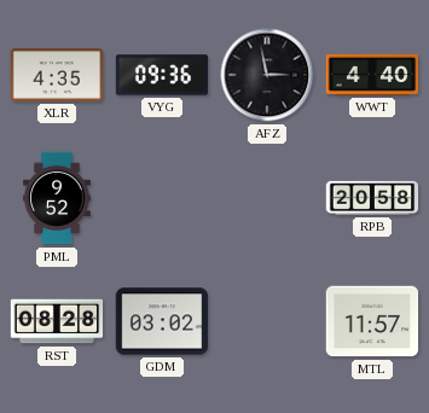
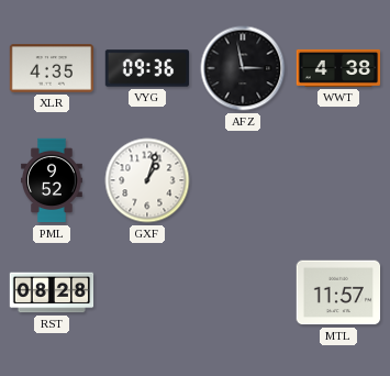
WWT: 4:40 -> 4:38
GXF: none -> 1:03
RPB: 20:58 -> none
GDM: 03:02 -> none
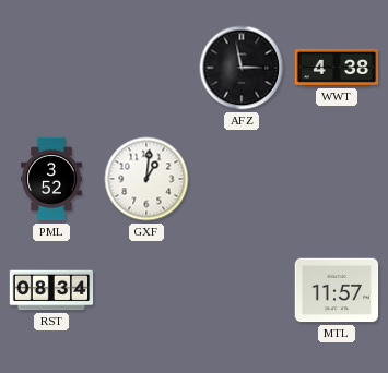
XLR: 4:35 -> none
VYG: 09:36 -> none
PML: 9:52 -> 3:52
GXF: 1:03 -> 1:01
RST: 08:28 -> 08:34
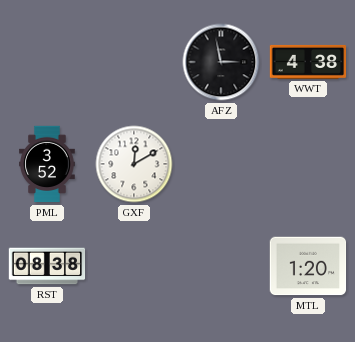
GXF: 1:01 -> 12:10
RST: 08:34 -> 08:38
MTL: 11:57 -> 1:20
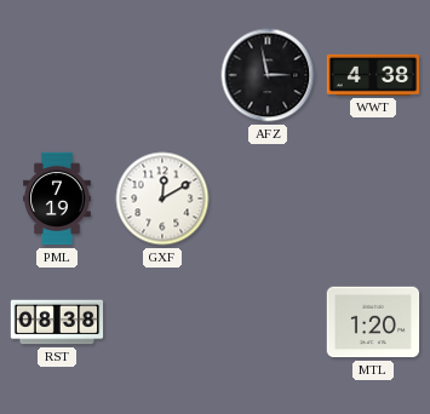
PML: 3:52 -> 7:19
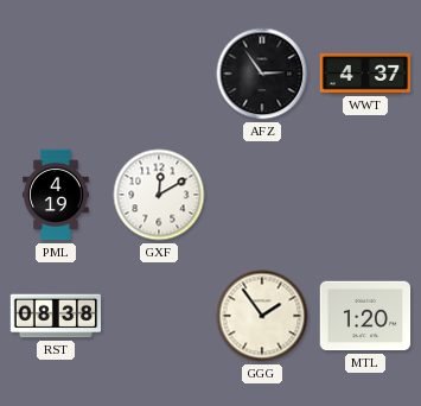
AFZ: 2:58 -> 2:54
WWT: 4:38 -> 4:37
PML: 7:19 -> 4:19
GGG: none -> 1:54
